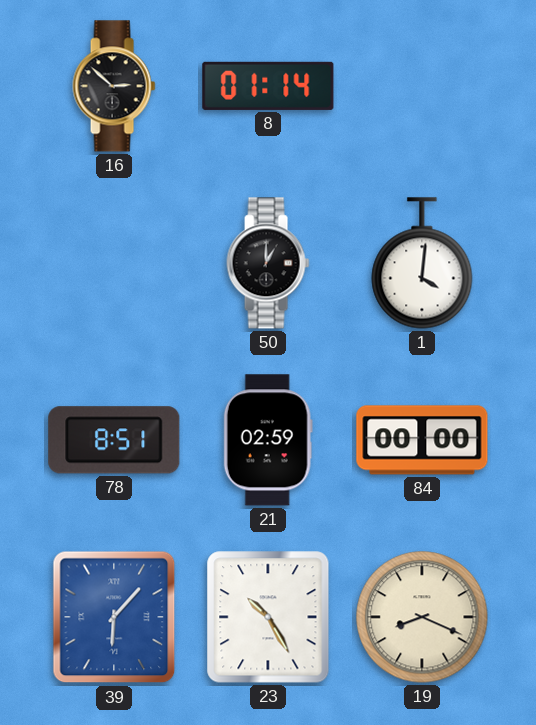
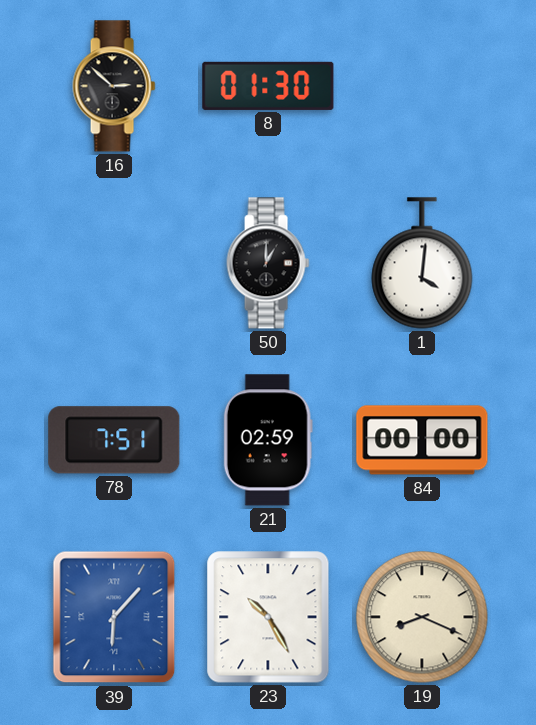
8: 01:14 -> 01:30
78: 8:51 -> 7:51
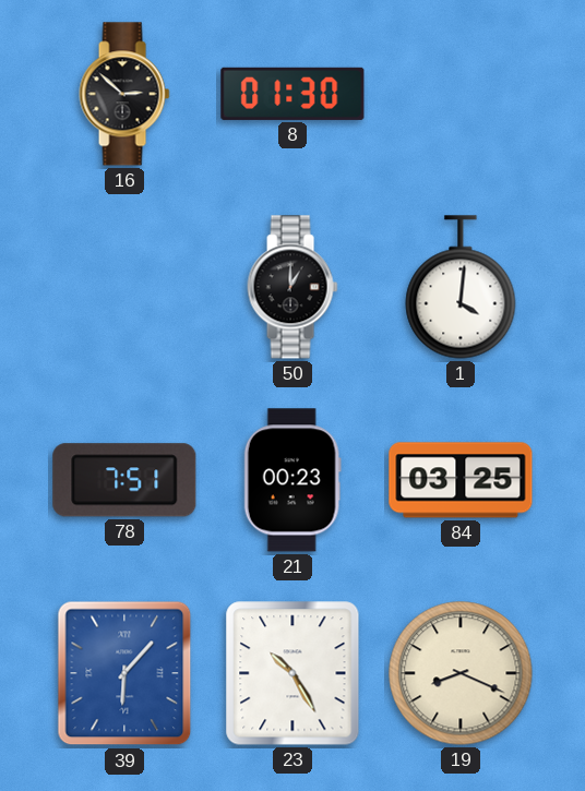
21: 02:59 -> 00:23
84: 00:00 -> 03:25
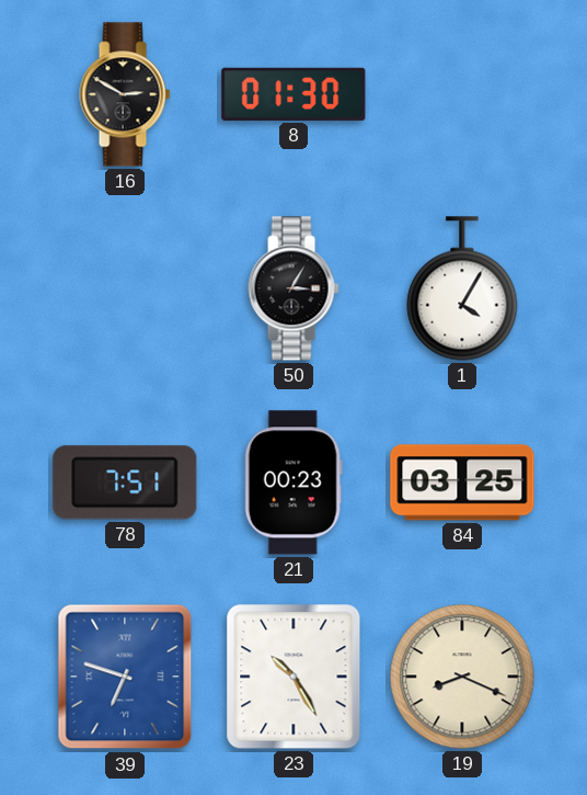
16: 2:52 -> 2:50
50: 1:00 -> 3:05
1: 4:01 -> 4:05
39: 6:07 -> 6:48
